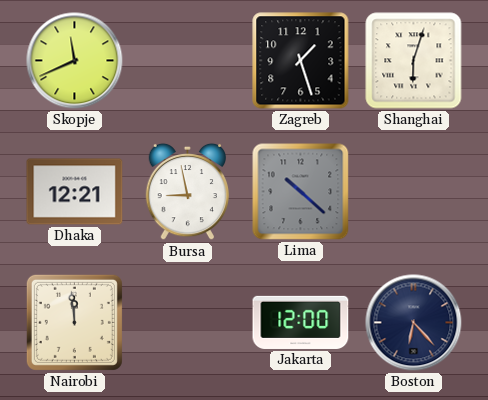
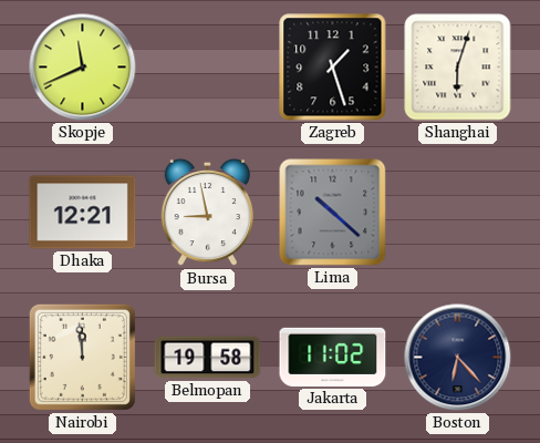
Belmopan: none -> 19:58
Jakarta: 12:00 -> 11:02
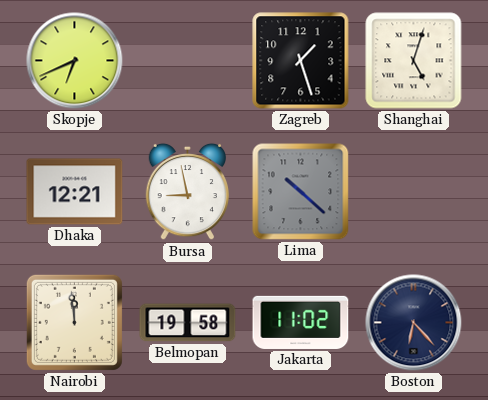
Skopje: 11:41 -> 6:41
Shanghai: 6:03 -> 5:03
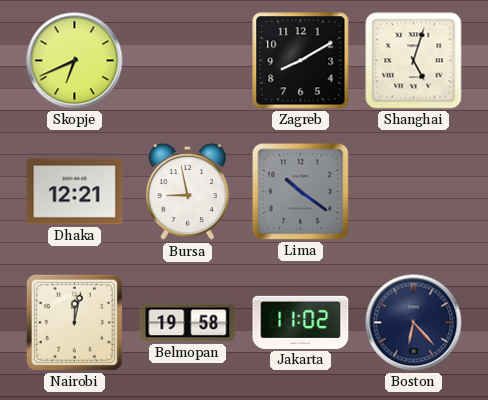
Zagreb: 1:27 -> 8:10
Lima: 10:22 -> 10:21
Nairobi: 11:59 -> 12:02
